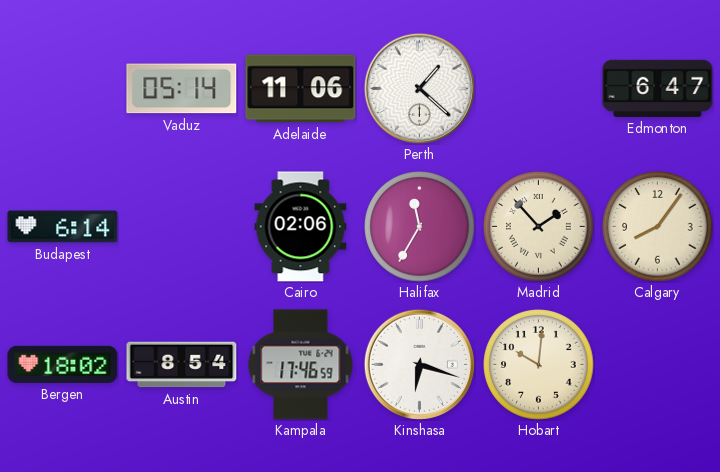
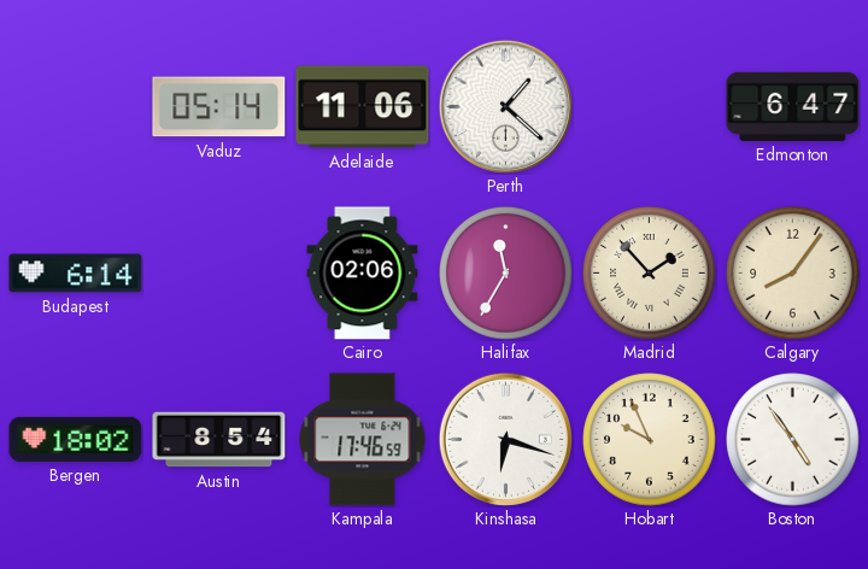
Hobart: 10:01 -> 9:56
Boston: none -> 4:54
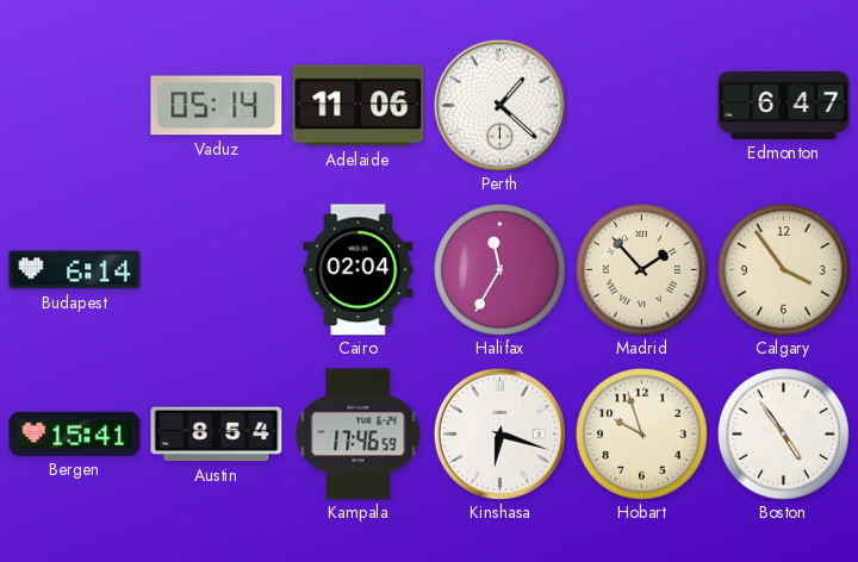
Cairo: 02:06 -> 02:04
Calgary: 8:06 -> 3:54
Bergen: 18:02 -> 15:41
Hobart: 9:56 -> 9:57
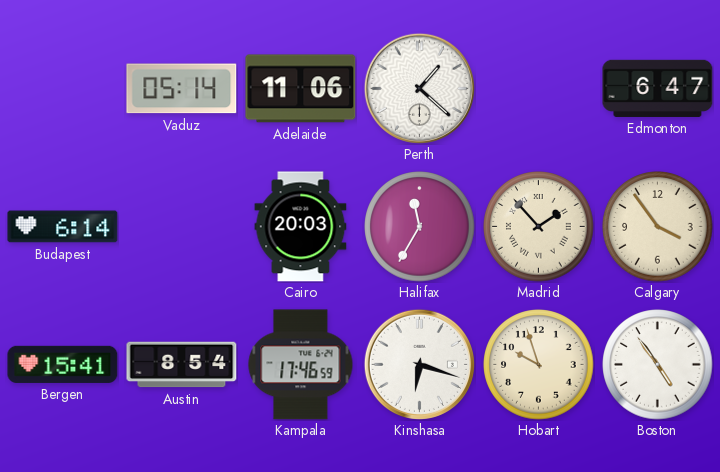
Cairo: 02:04 -> 20:03
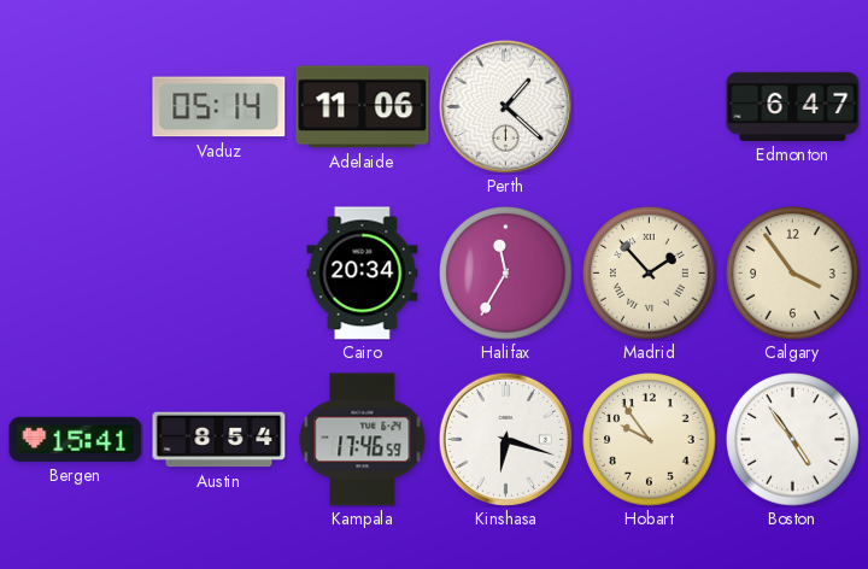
Budapest: 6:14 -> none
Cairo: 20:03 -> 20:34
Hobart: 9:57 -> 9:54
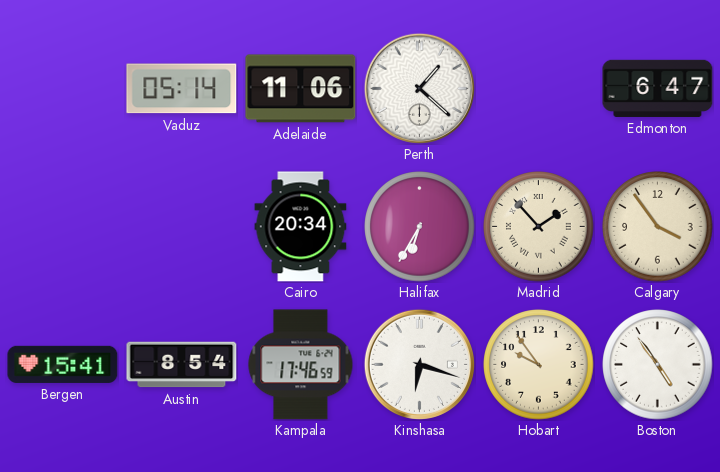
Halifax: 11:35 -> 6:35
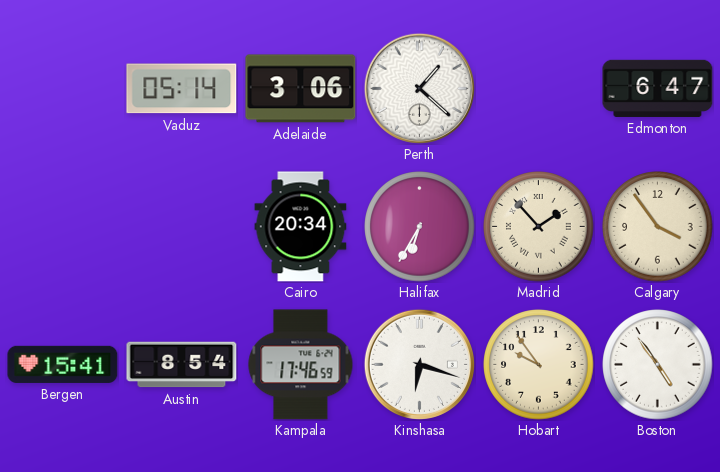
Adelaide: 11:06 -> 3:06
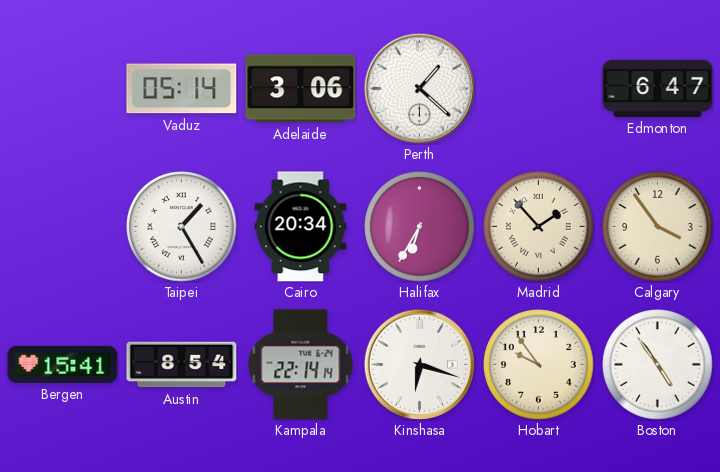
Taipei: none -> 1:25
Kampala: 17:46 -> 22:14
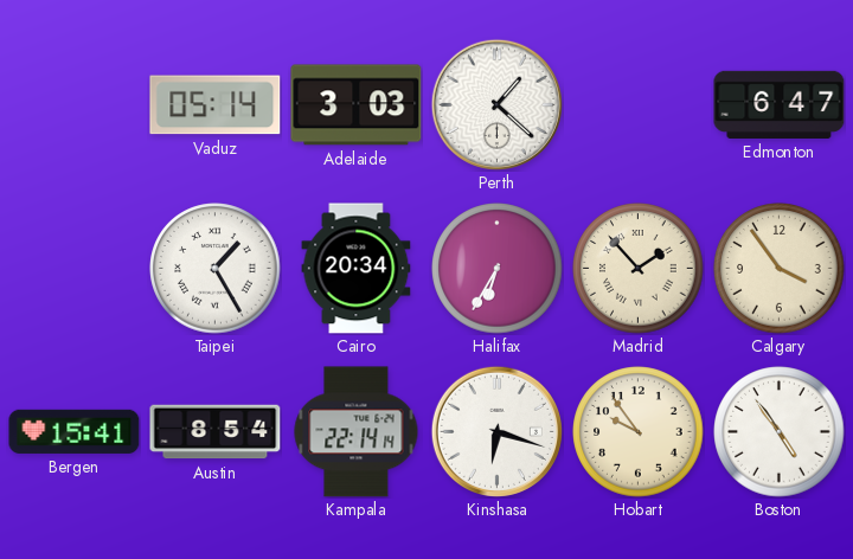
Adelaide: 3:06 -> 3:03
